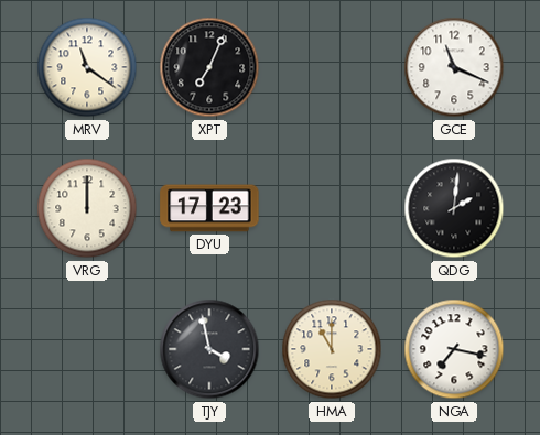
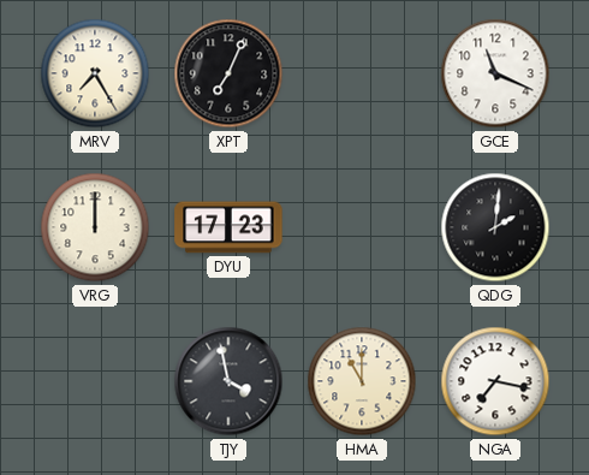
MRV: 11:21 -> 7:25
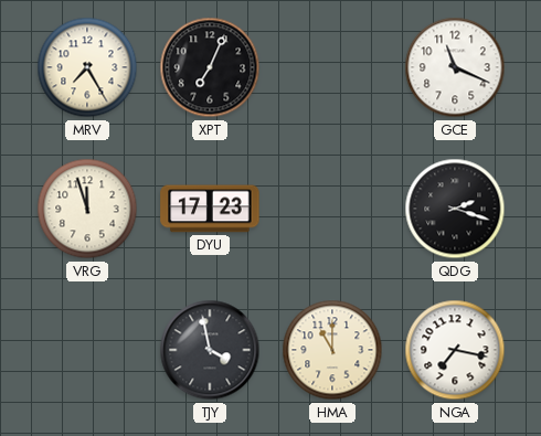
VRG: 12:00 -> 11:57
QDG: 2:01 -> 2:18
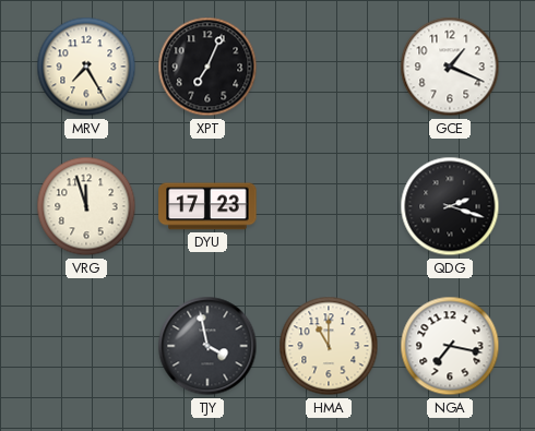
GCE: 11:19 -> 1:19
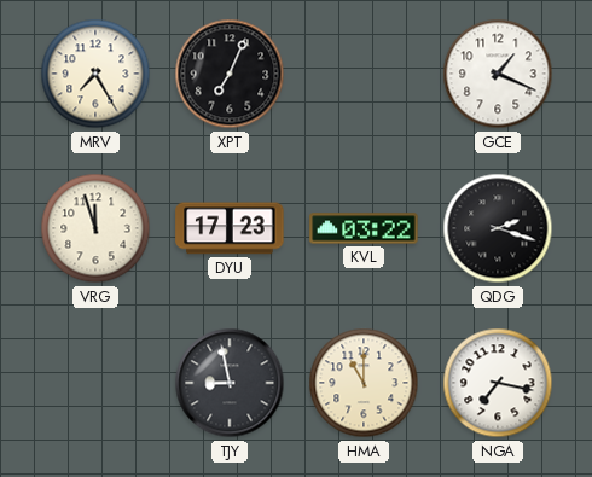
KVL: none -> 03:22
TJY: 3:58 -> 8:58
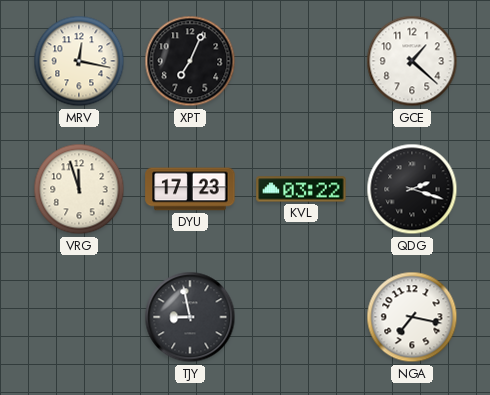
MRV: 7:25 -> 12:17
GCE: 1:19 -> 1:22
HMA: 11:00 -> none
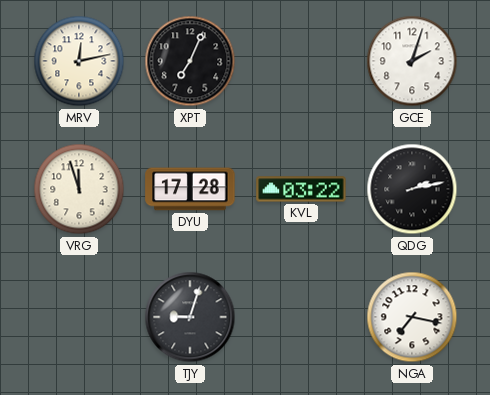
MRV: 12:17 -> 12:13
GCE: 1:22 -> 2:03
DYU: 17:23 -> 17:28
QDG: 2:18 -> 2:13
TJY: 8:58 -> 9:03
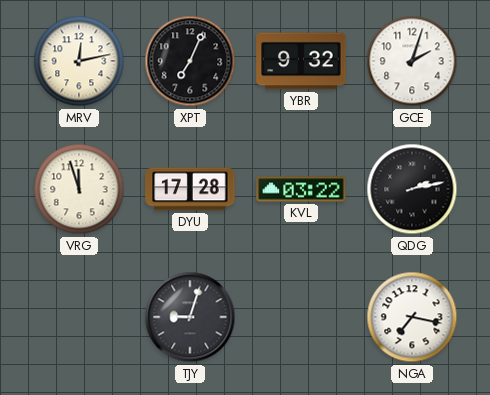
YBR: none -> 9:32
